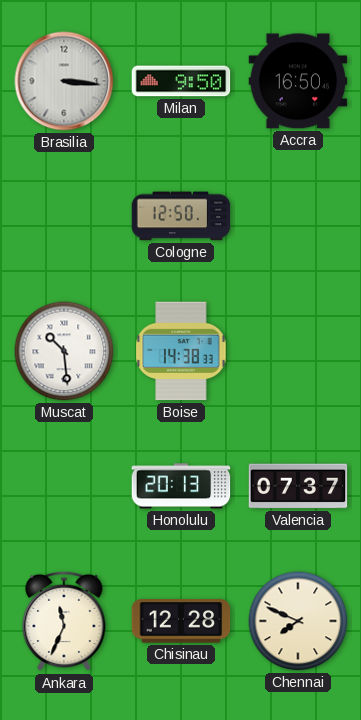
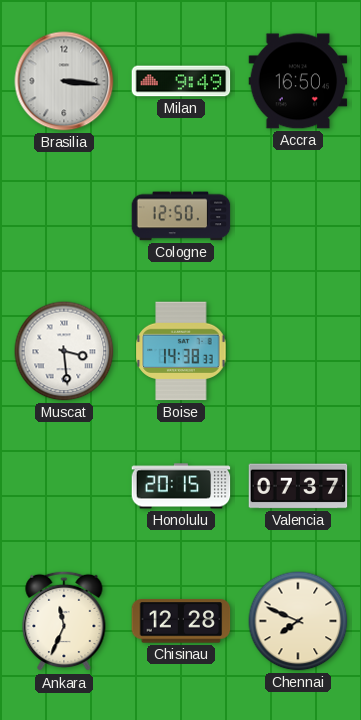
Milan: 9:50 -> 9:49
Muscat: 10:29 -> 3:29
Honolulu: 20:13 -> 20:15
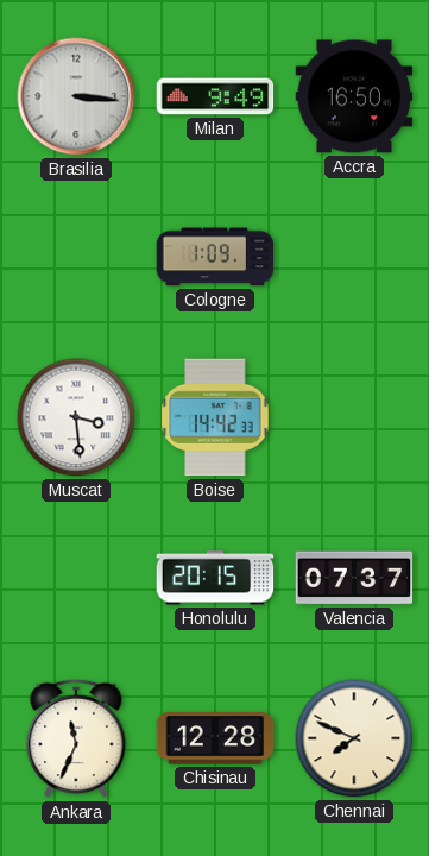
Cologne: 12:50 -> 1:09
Boise: 14:38 -> 14:42
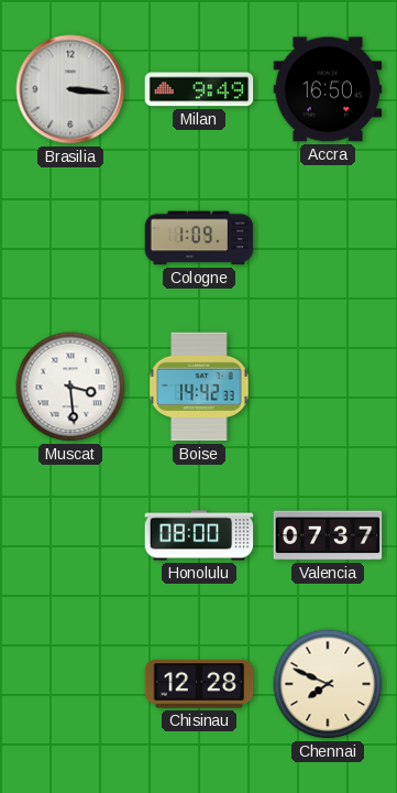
Honolulu: 20:15 -> 08:00
Ankara: 11:34 -> none
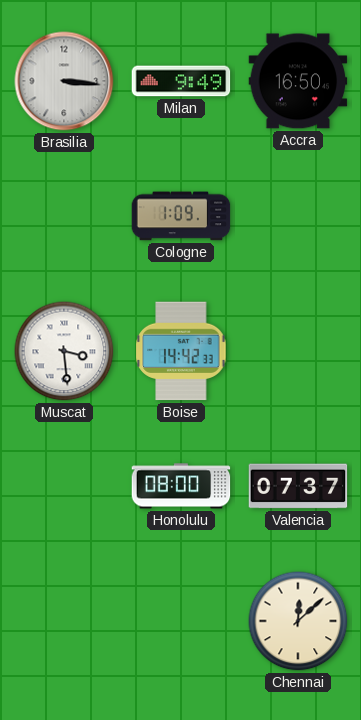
Chisinau: 12:28 -> none
Chennai: 7:49 -> 12:08
